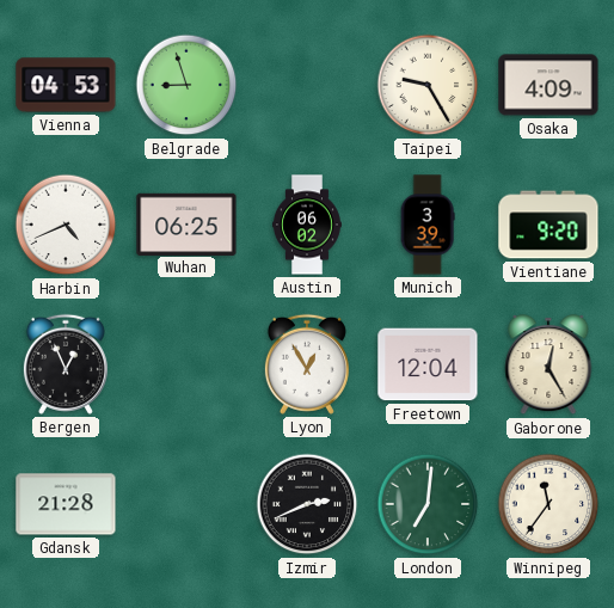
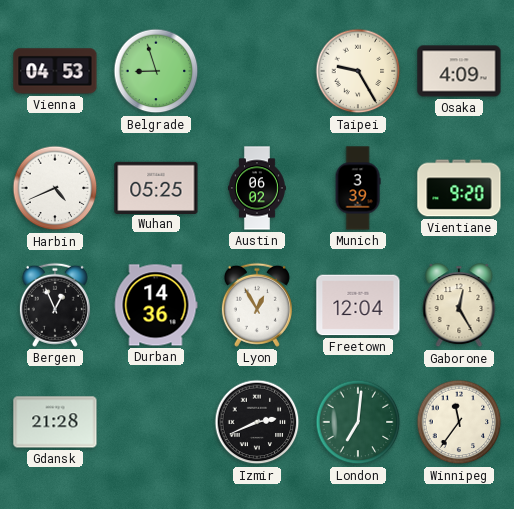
Wuhan: 06:25 -> 05:25
Durban: none -> 14:36
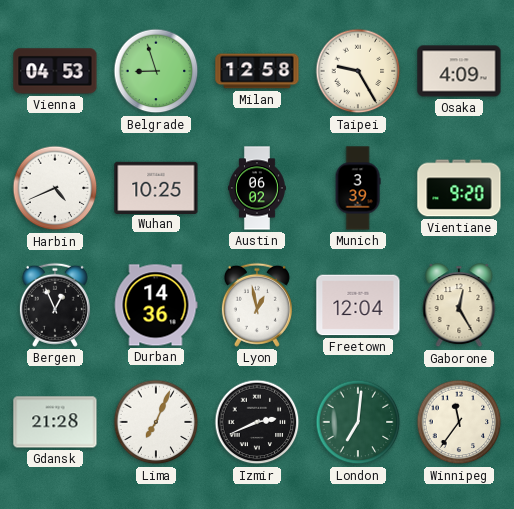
Milan: none -> 12:58
Wuhan: 05:25 -> 10:25
Lyon: 12:55 -> 12:58
Lima: none -> 7:04
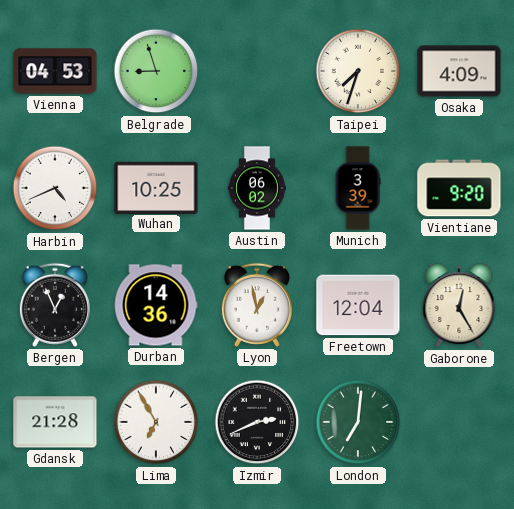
Milan: 12:58 -> none
Taipei: 9:25 -> 7:33
Lima: 7:04 -> 6:55
Winnipeg: 11:36 -> none
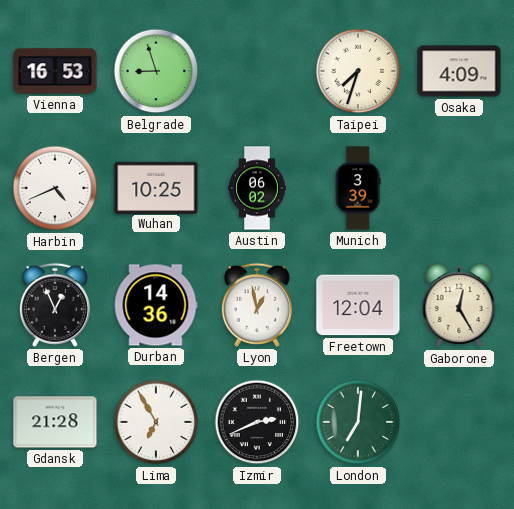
Vienna: 04:53 -> 16:53
Vientiane: 9:20 -> none
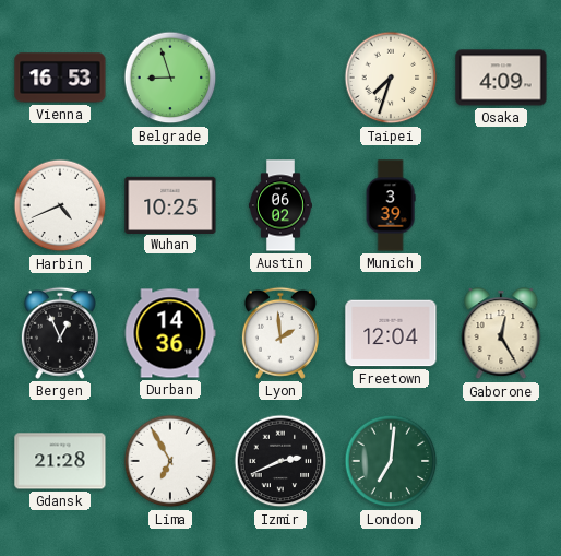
Lyon: 12:58 -> 1:59
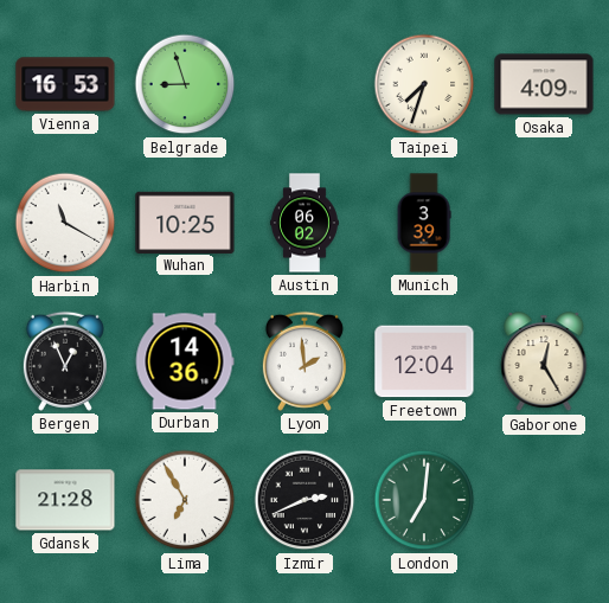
Harbin: 4:41 -> 11:20
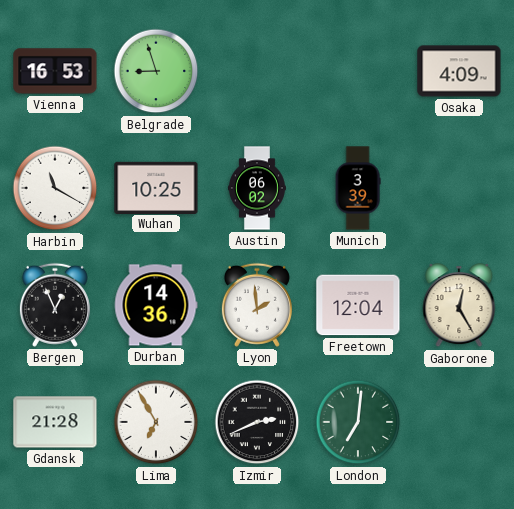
Taipei: 7:33 -> none
